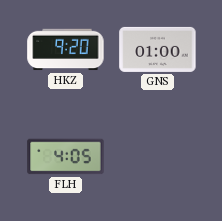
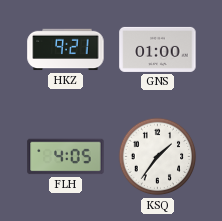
HKZ: 9:20 -> 9:21
KSQ: none -> 1:36
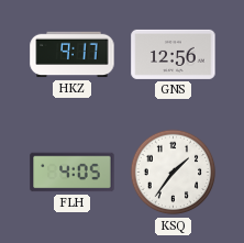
HKZ: 9:21 -> 9:17
GNS: 01:00 -> 12:56
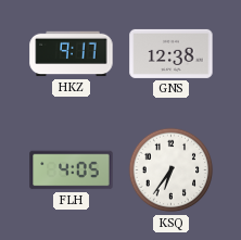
GNS: 12:56 -> 12:38
KSQ: 1:36 -> 6:36
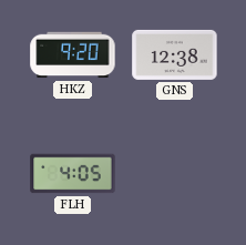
HKZ: 9:17 -> 9:20
KSQ: 6:36 -> none
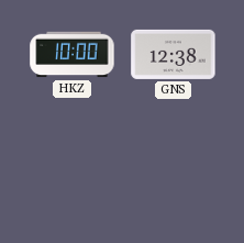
HKZ: 9:20 -> 10:00
FLH: 4:05 -> none
